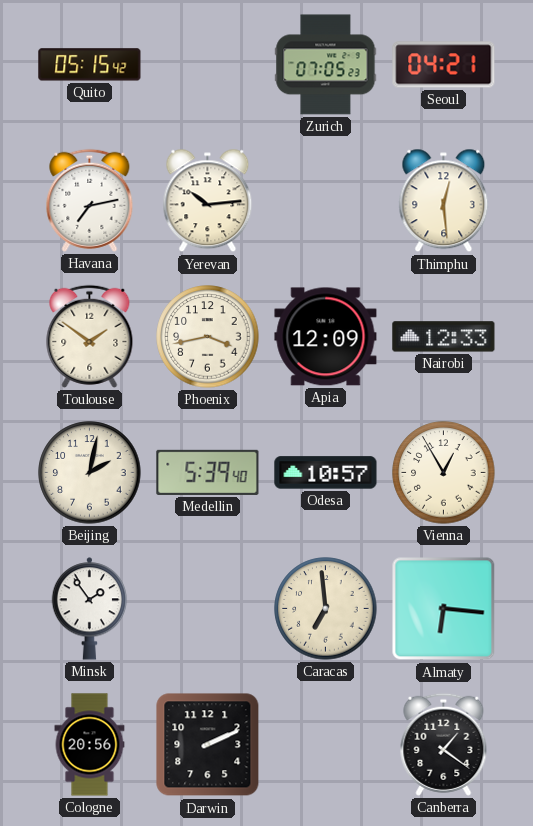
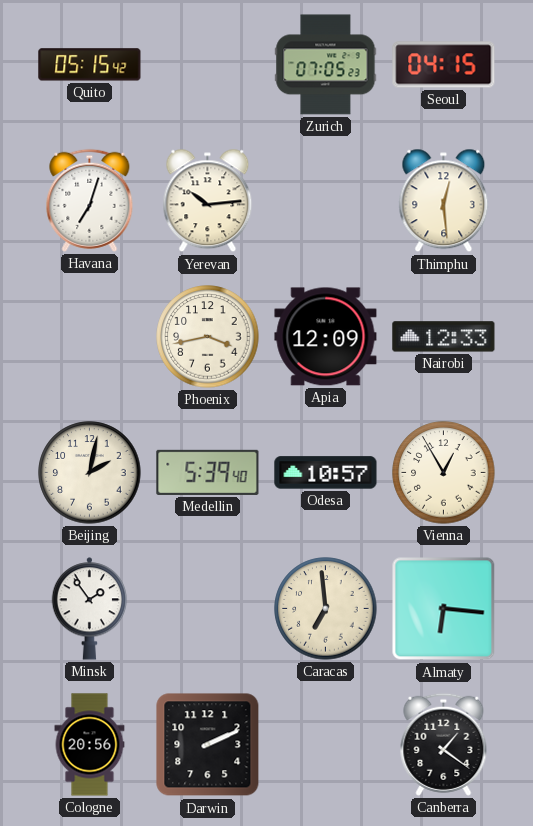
Seoul: 04:21 -> 04:15
Havana: 7:13 -> 7:03
Toulouse: 1:51 -> none
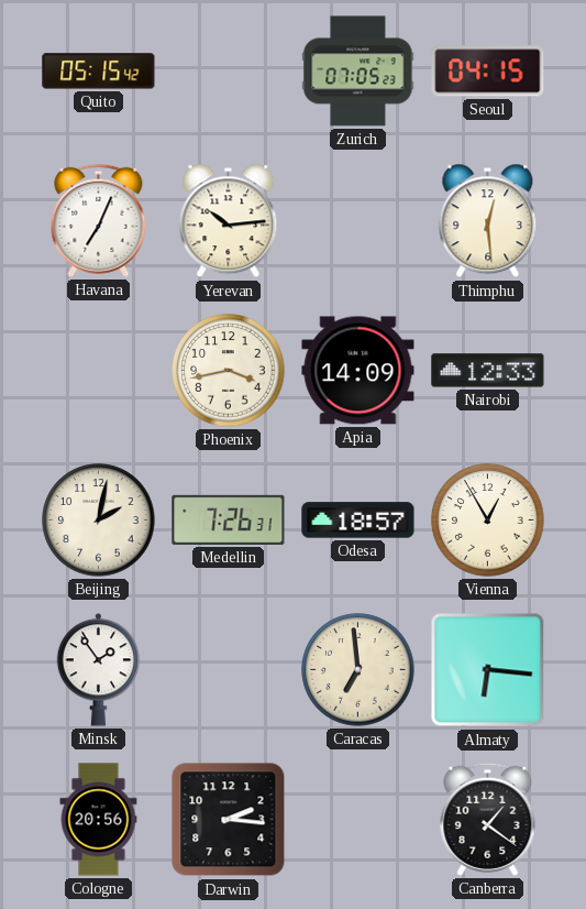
Havana: 7:03 -> 7:04
Apia: 12:09 -> 14:09
Medellin: 5:39 -> 7:26
Odesa: 10:57 -> 18:57
Darwin: 2:11 -> 2:16
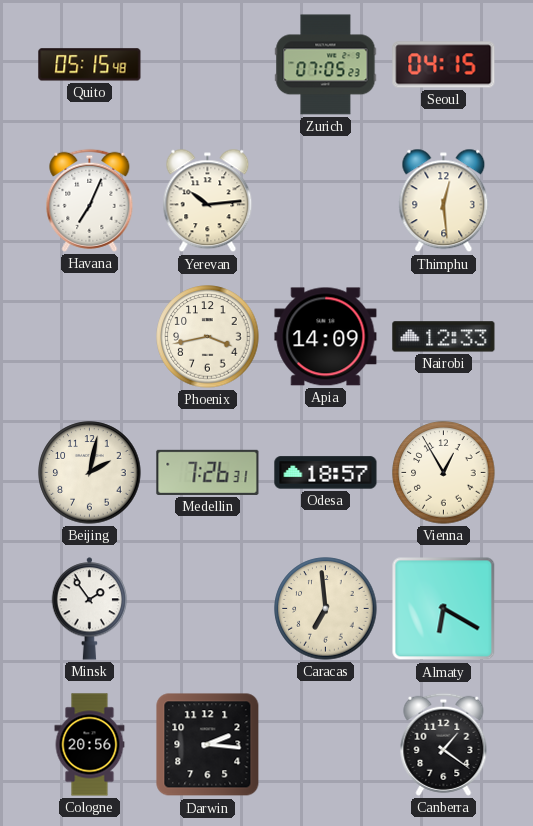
Quito: 05:15:42 -> 05:15:48
Almaty: 6:16 -> 6:20
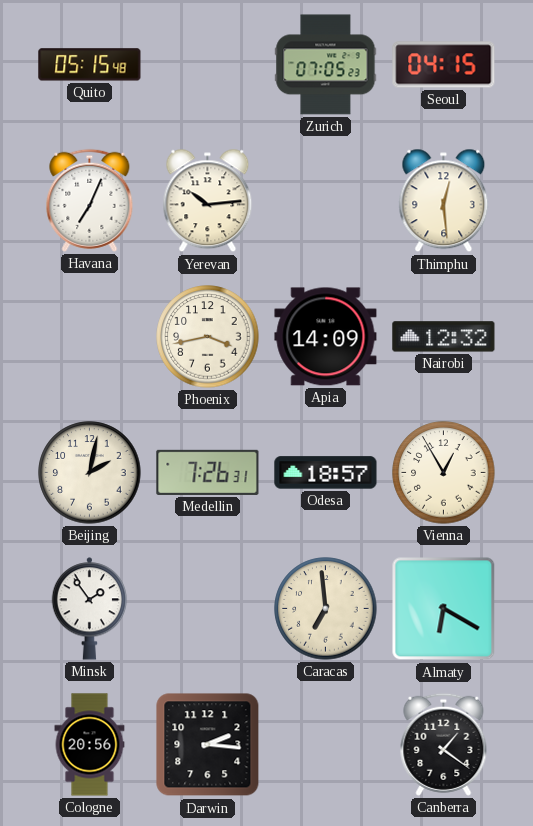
Nairobi: 12:33 -> 12:32
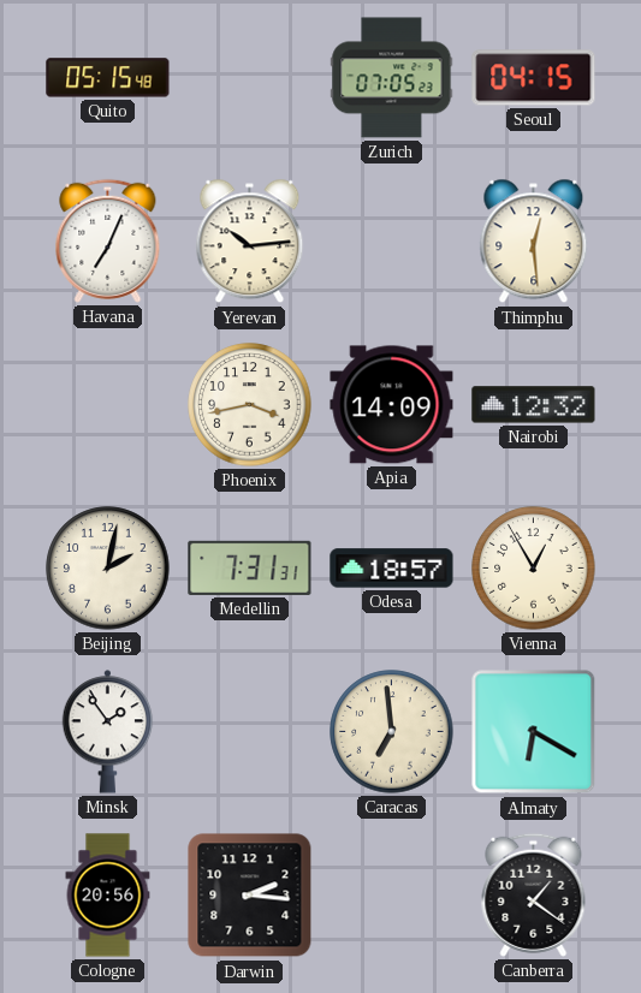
Medellin: 7:26 -> 7:31
